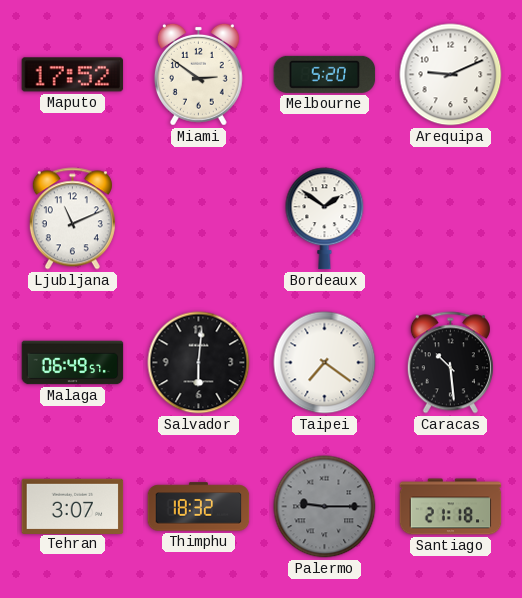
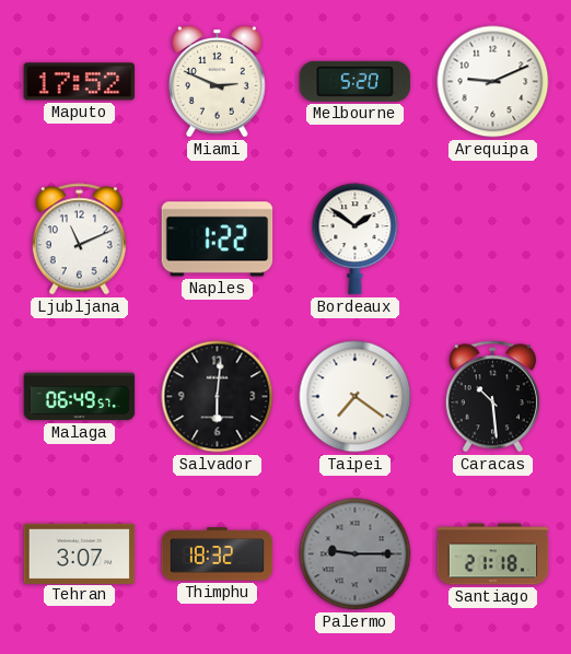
Miami: 2:51 -> 2:49
Naples: none -> 1:22
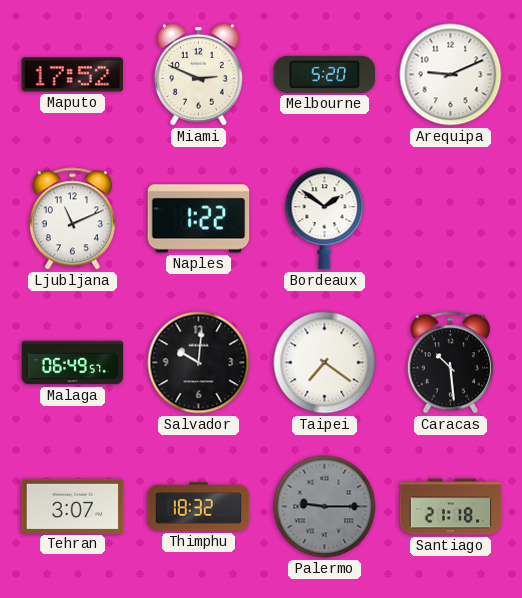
Salvador: 6:01 -> 10:01
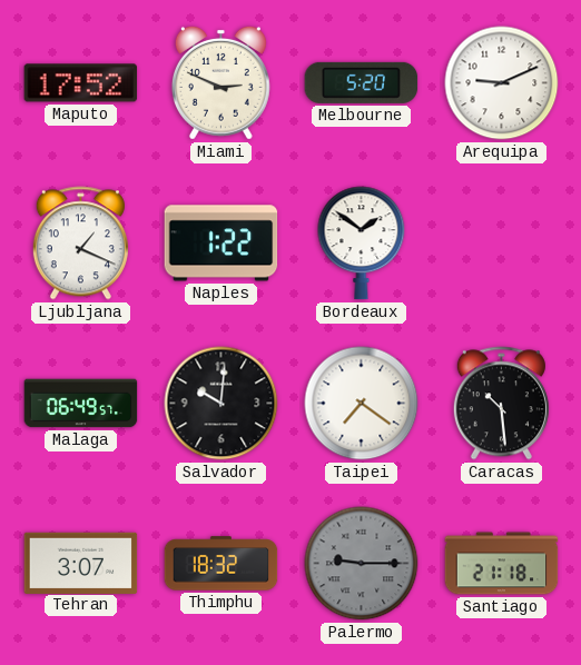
Ljubljana: 11:11 -> 1:19
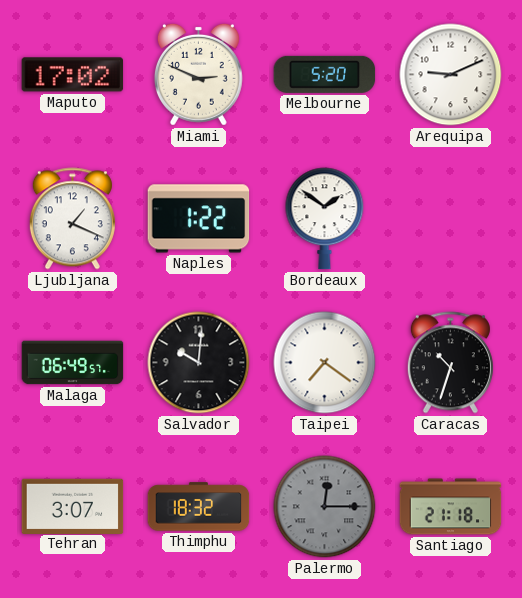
Maputo: 17:52 -> 17:02
Caracas: 10:29 -> 10:33
Palermo: 9:15 -> 12:15
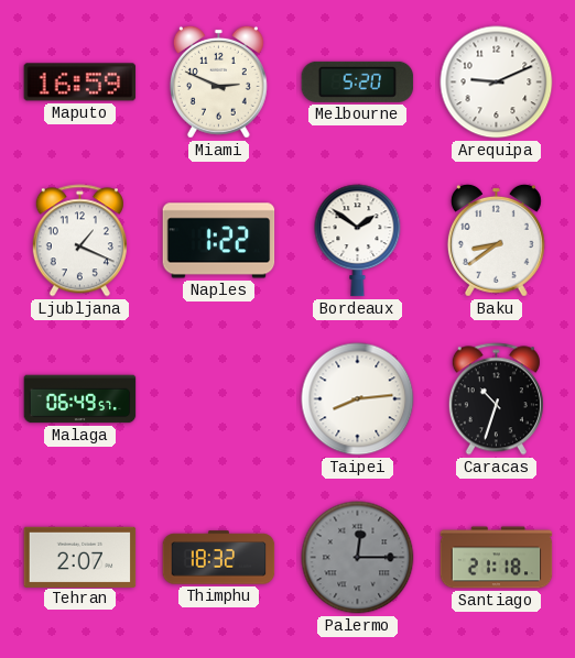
Maputo: 17:02 -> 16:59
Baku: none -> 8:39
Salvador: 10:01 -> none
Taipei: 7:21 -> 8:14
Tehran: 3:07 -> 2:07
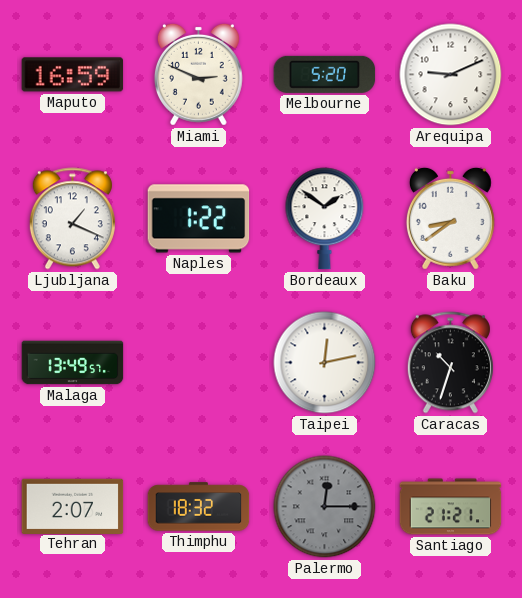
Malaga: 06:49 -> 13:49
Taipei: 8:14 -> 12:13
Santiago: 21:18 -> 21:21
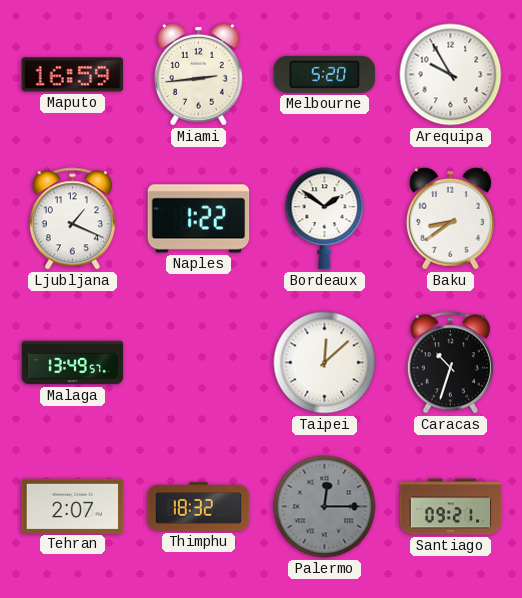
Miami: 2:49 -> 2:44
Arequipa: 9:11 -> 9:55
Taipei: 12:13 -> 12:08
Santiago: 21:21 -> 09:21
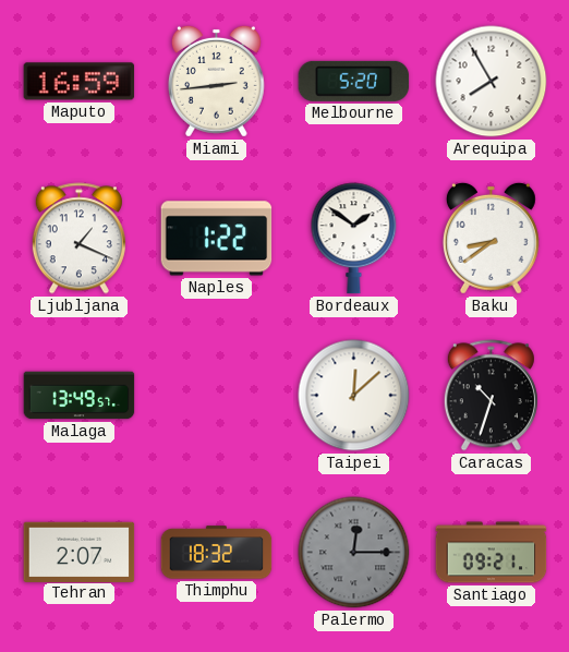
Arequipa: 9:55 -> 7:55
